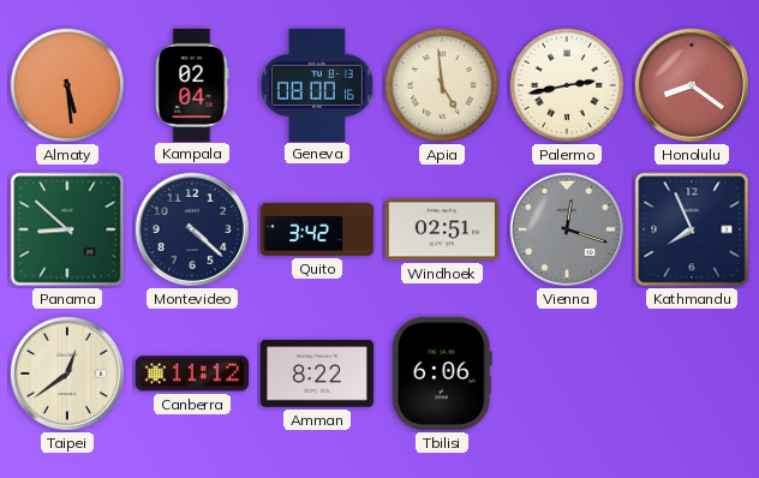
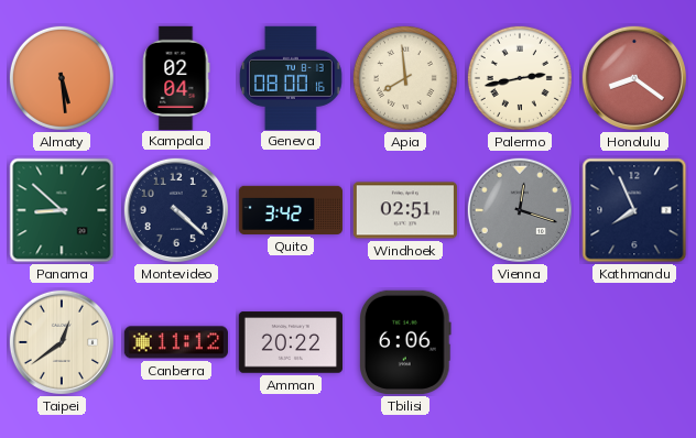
Apia: 4:59 -> 7:59
Amman: 8:22 -> 20:22
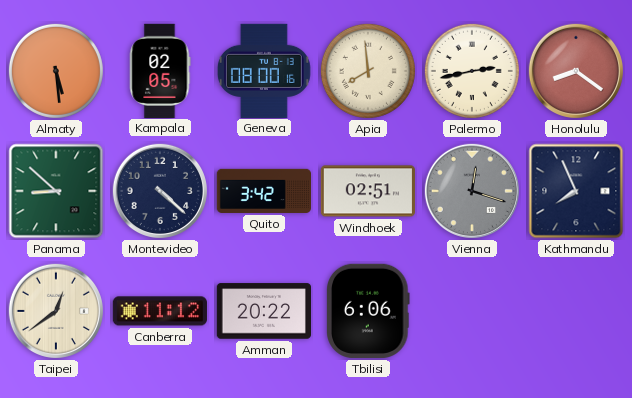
Kampala: 02:04 -> 02:05
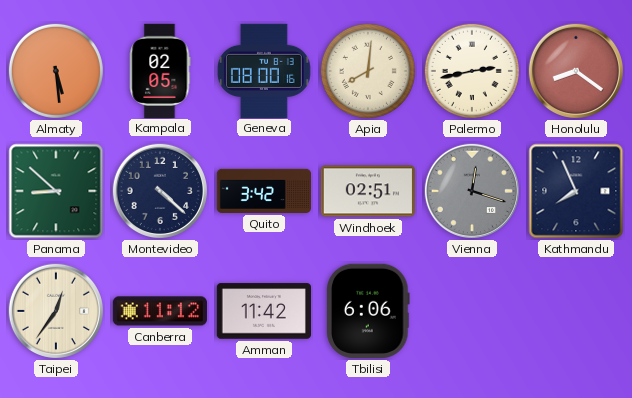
Apia: 7:59 -> 8:01
Taipei: 12:39 -> 12:36
Amman: 20:22 -> 11:42
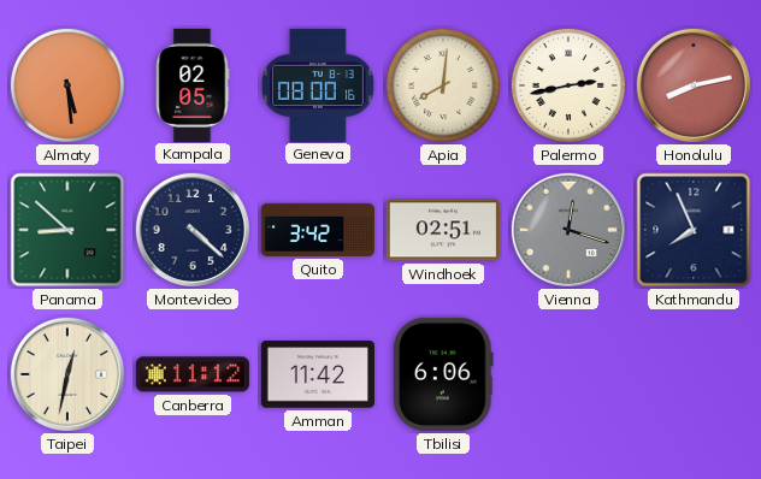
Honolulu: 8:21 -> 8:13
Taipei: 12:36 -> 12:32
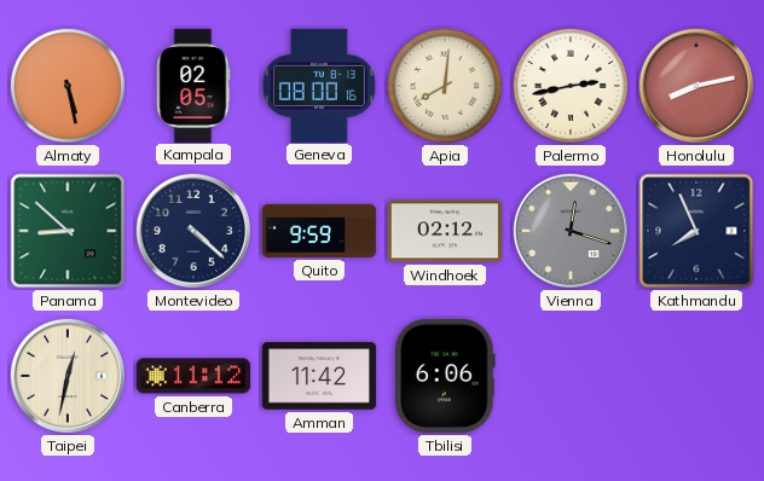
Almaty: 5:29 -> 5:28
Quito: 3:42 -> 9:59
Windhoek: 02:51 -> 02:12
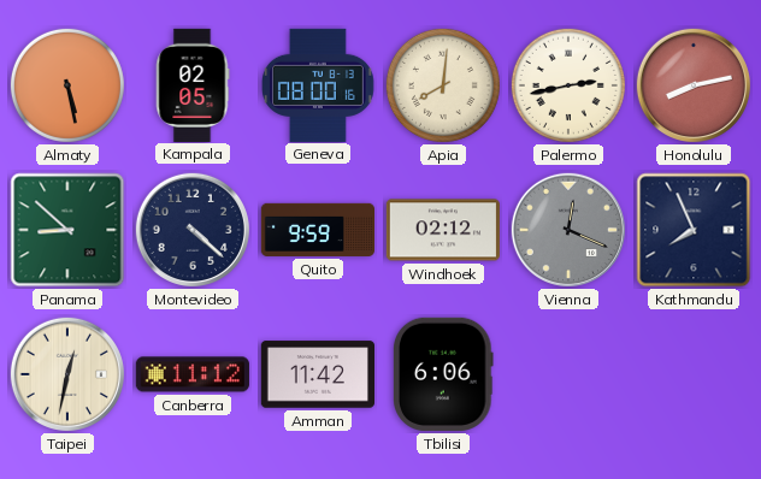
Vienna: 12:18 -> 12:19
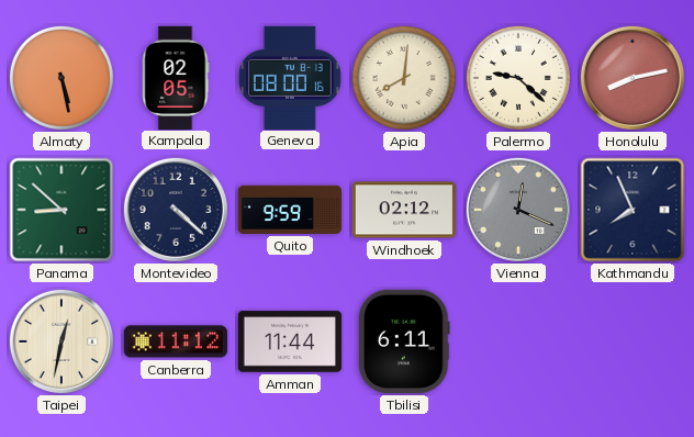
Palermo: 2:43 -> 9:22
Amman: 11:42 -> 11:44
Tbilisi: 6:06 -> 6:11
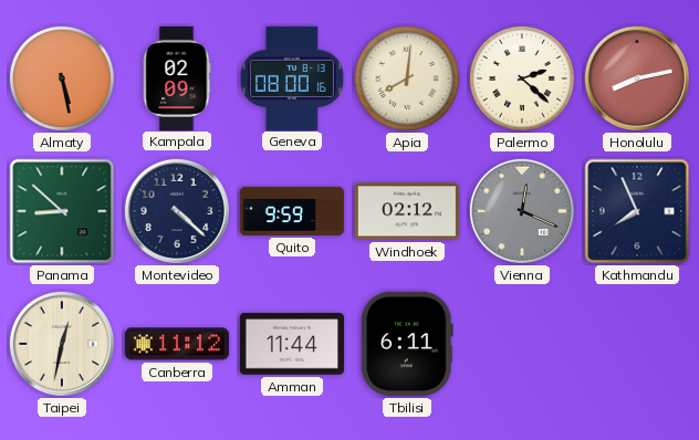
Kampala: 02:05 -> 02:09
Palermo: 9:22 -> 2:22
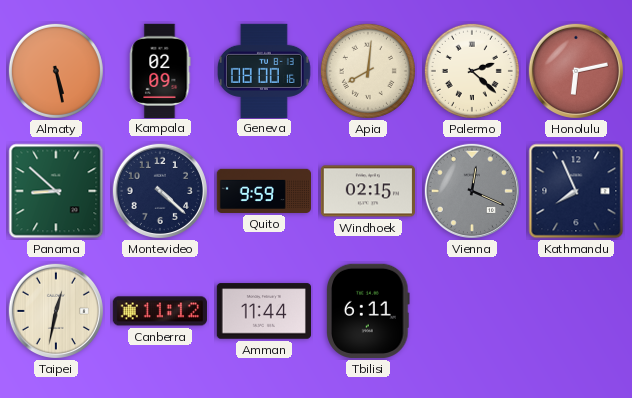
Honolulu: 8:13 -> 6:13
Windhoek: 02:12 -> 02:15
